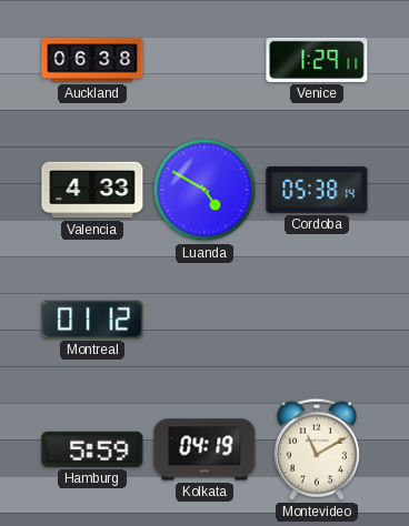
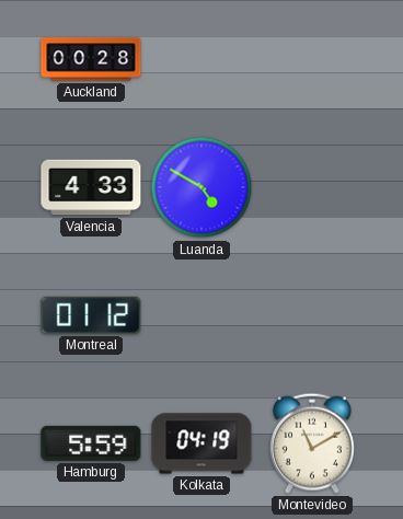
Auckland: 06:38 -> 00:28
Venice: 1:29 -> none
Cordoba: 05:38 -> none
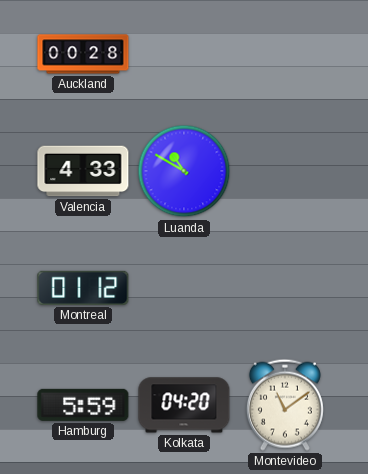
Luanda: 4:50 -> 10:50
Kolkata: 04:19 -> 04:20
Montevideo: 11:10 -> 11:09
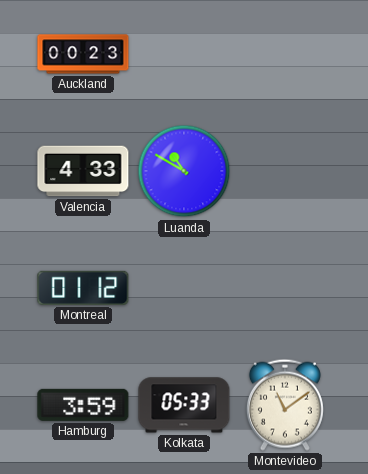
Auckland: 00:28 -> 00:23
Hamburg: 5:59 -> 3:59
Kolkata: 04:20 -> 05:33
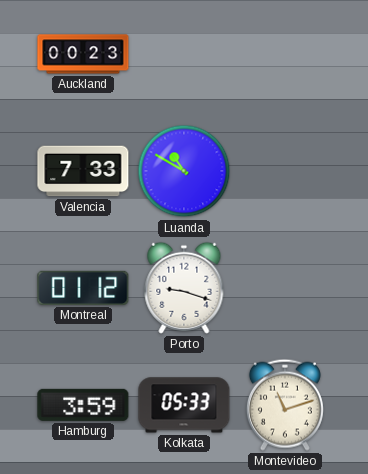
Valencia: 4:33 -> 7:33
Porto: none -> 9:18
Montevideo: 11:09 -> 11:12
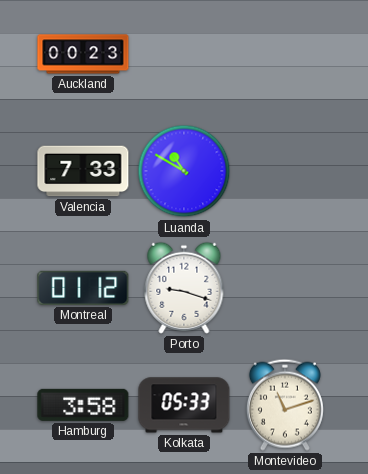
Hamburg: 3:59 -> 3:58
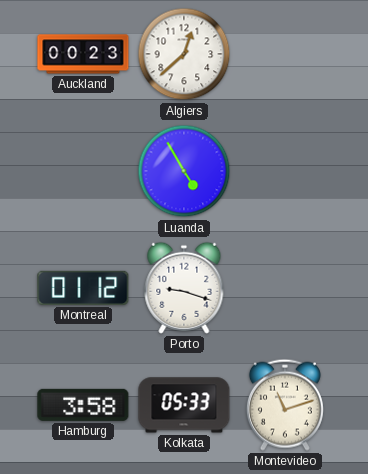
Algiers: none -> 12:38
Valencia: 7:33 -> none
Luanda: 10:50 -> 4:55
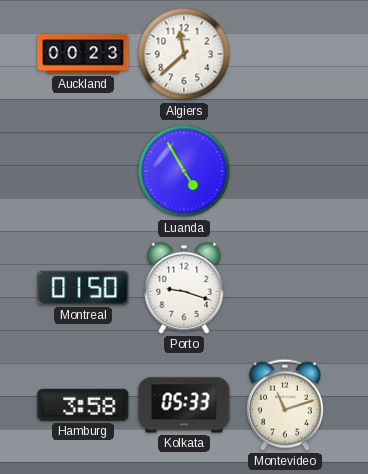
Algiers: 12:38 -> 11:38
Montreal: 01:12 -> 01:50
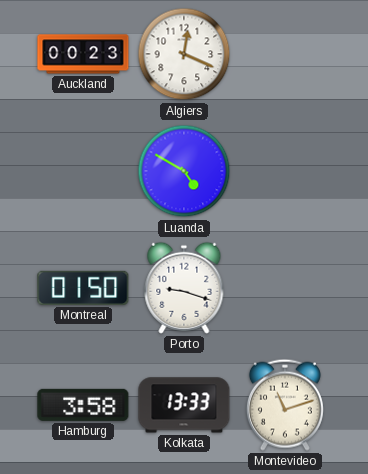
Algiers: 11:38 -> 12:19
Luanda: 4:55 -> 4:50
Kolkata: 05:33 -> 13:33
